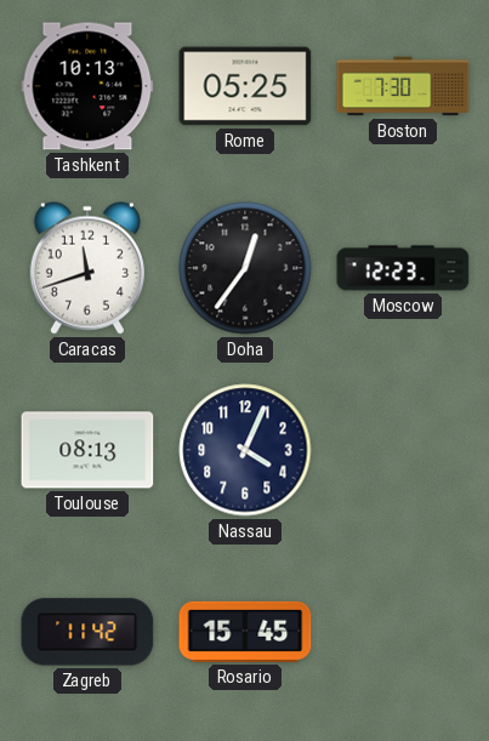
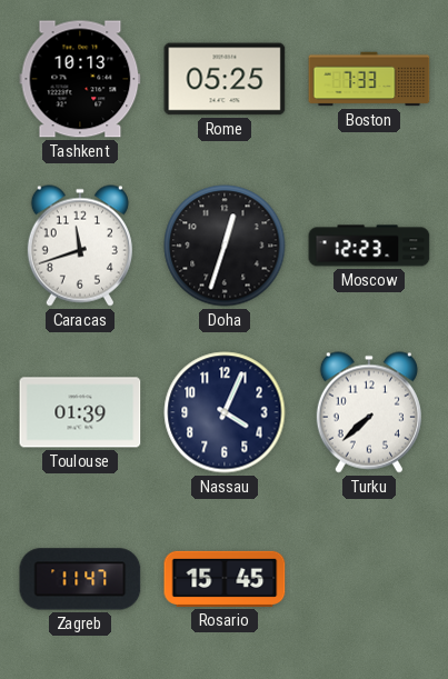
Boston: 7:30 -> 7:33
Doha: 12:36 -> 12:33
Toulouse: 08:13 -> 01:39
Turku: none -> 7:38
Zagreb: 11:42 -> 11:47
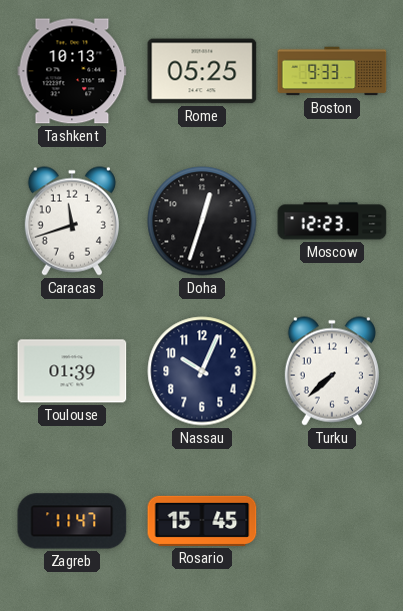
Boston: 7:33 -> 9:33
Nassau: 4:04 -> 10:04
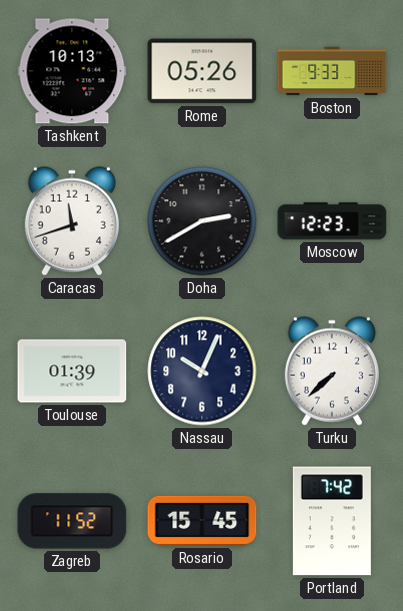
Rome: 05:25 -> 05:26
Doha: 12:33 -> 2:40
Zagreb: 11:47 -> 11:52
Portland: none -> 7:42
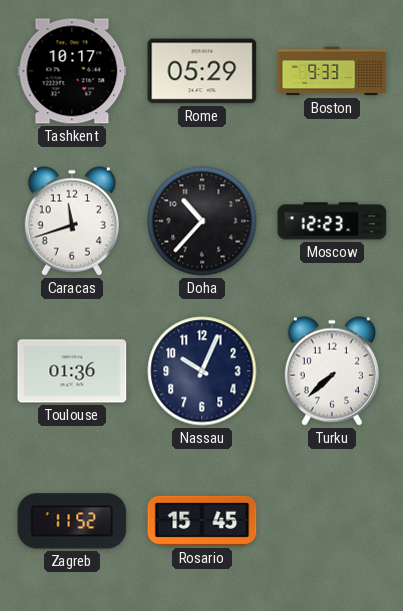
Tashkent: 10:13 -> 10:17
Rome: 05:26 -> 05:29
Doha: 2:40 -> 10:37
Toulouse: 01:39 -> 01:36
Portland: 7:42 -> none
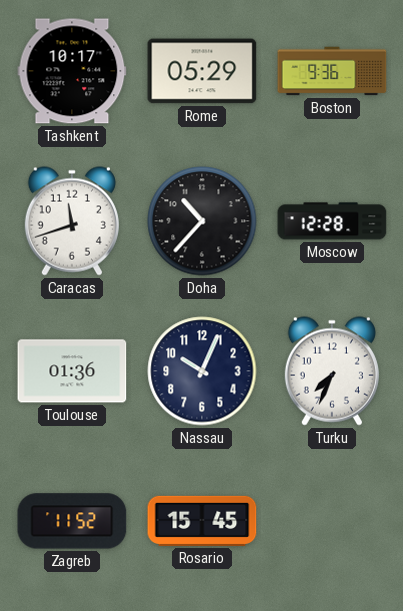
Boston: 9:33 -> 9:36
Moscow: 12:23 -> 12:28
Turku: 7:38 -> 7:34
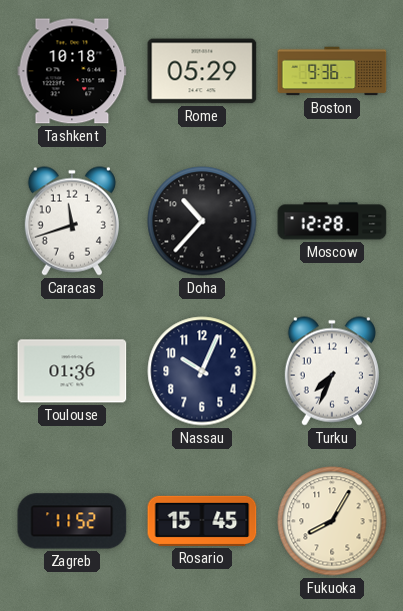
Tashkent: 10:17 -> 10:18
Fukuoka: none -> 8:05
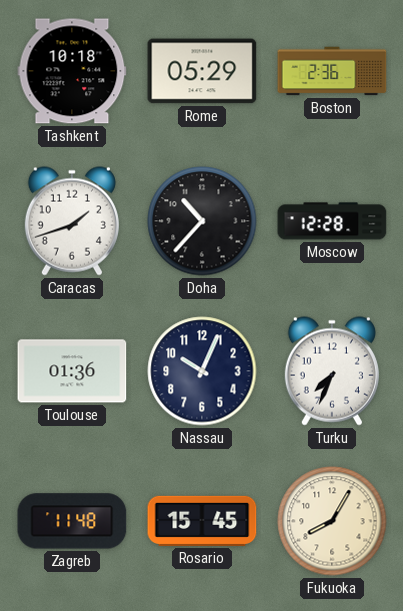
Boston: 9:36 -> 2:36
Caracas: 11:42 -> 1:42
Zagreb: 11:52 -> 11:48
